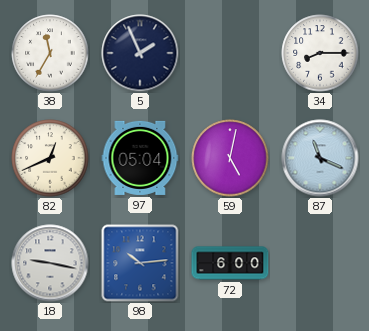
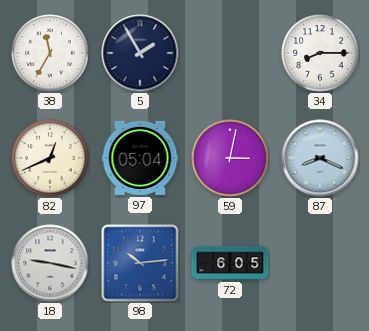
5: 1:56 -> 1:55
59: 5:02 -> 3:02
87: 11:19 -> 8:19
72: 6:00 -> 6:05
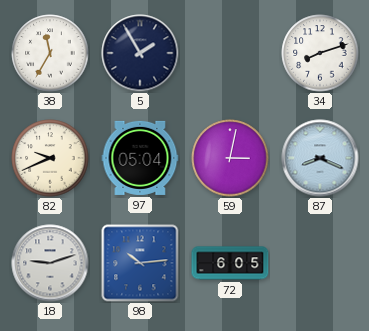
34: 8:15 -> 8:12
82: 12:41 -> 9:41
18: 9:17 -> 9:12
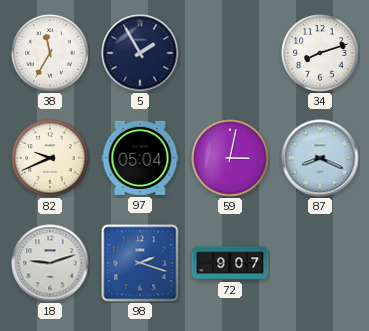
98: 10:14 -> 2:18
72: 6:05 -> 9:07
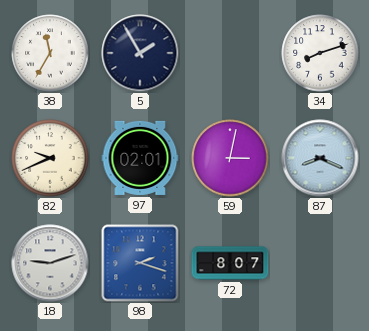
97: 05:04 -> 02:01
72: 9:07 -> 8:07
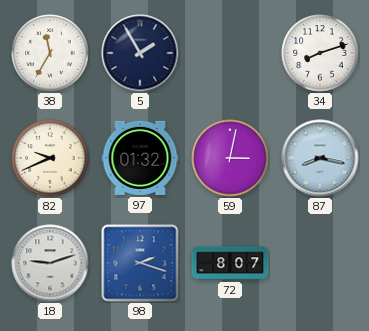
97: 02:01 -> 01:32
87: 8:19 -> 8:17
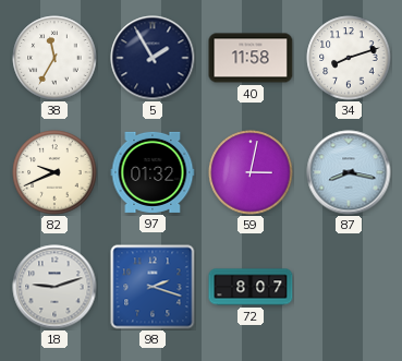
40: none -> 11:58
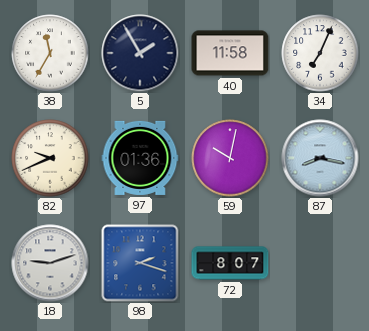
34: 8:12 -> 7:04
97: 01:32 -> 01:36
59: 3:02 -> 10:02
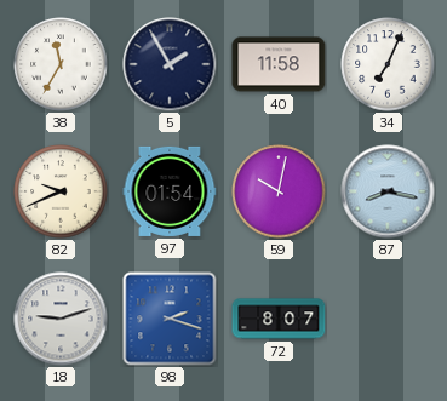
97: 01:36 -> 01:54
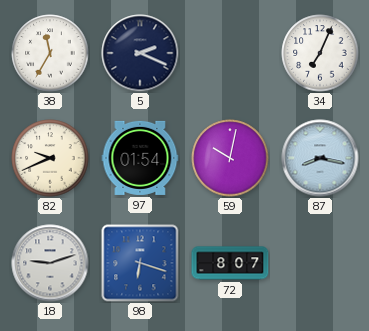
5: 1:55 -> 2:19
40: 11:58 -> none
98: 2:18 -> 6:18
